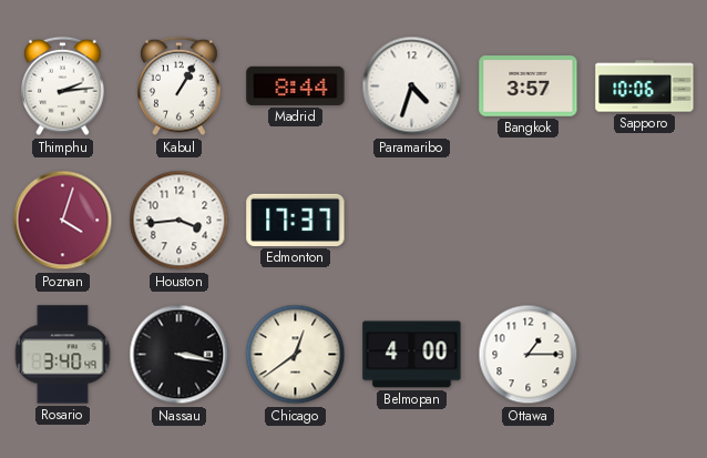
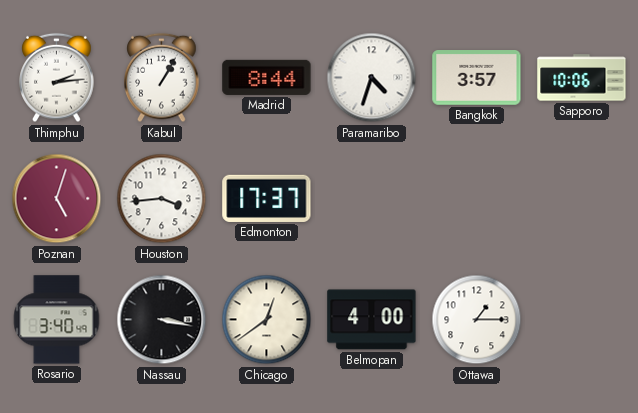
Poznan: 4:03 -> 5:03
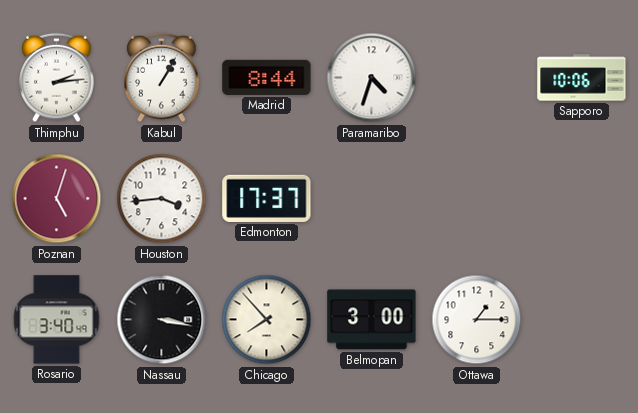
Bangkok: 3:57 -> none
Chicago: 12:39 -> 7:53
Belmopan: 4:00 -> 3:00
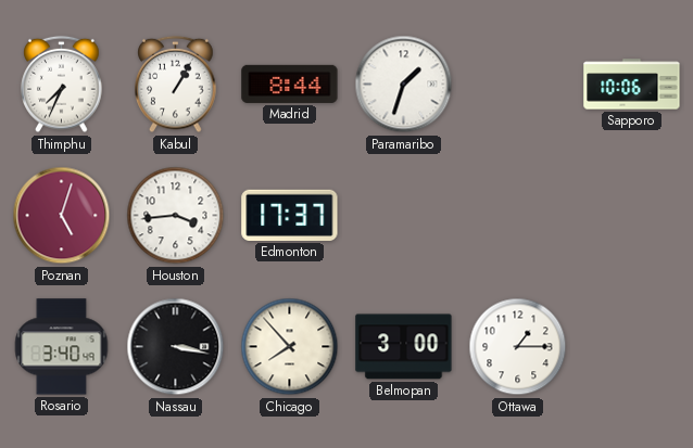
Thimphu: 2:14 -> 7:34
Paramaribo: 4:33 -> 1:33
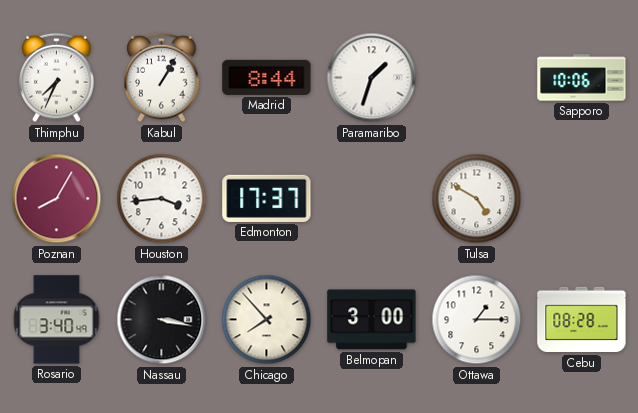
Poznan: 5:03 -> 8:05
Tulsa: none -> 4:50
Cebu: none -> 08:28
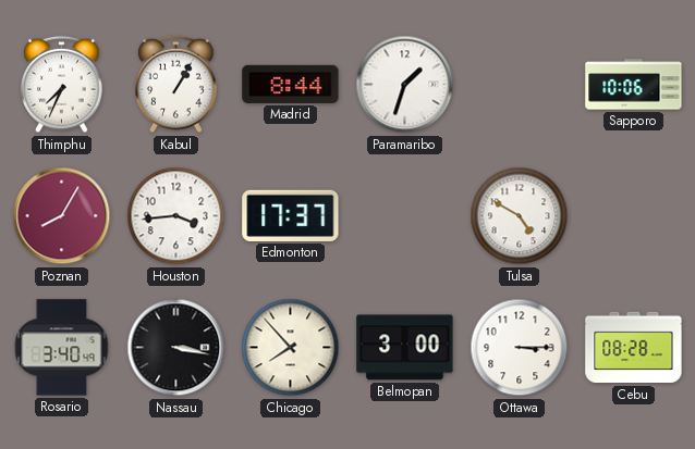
Ottawa: 1:15 -> 3:15
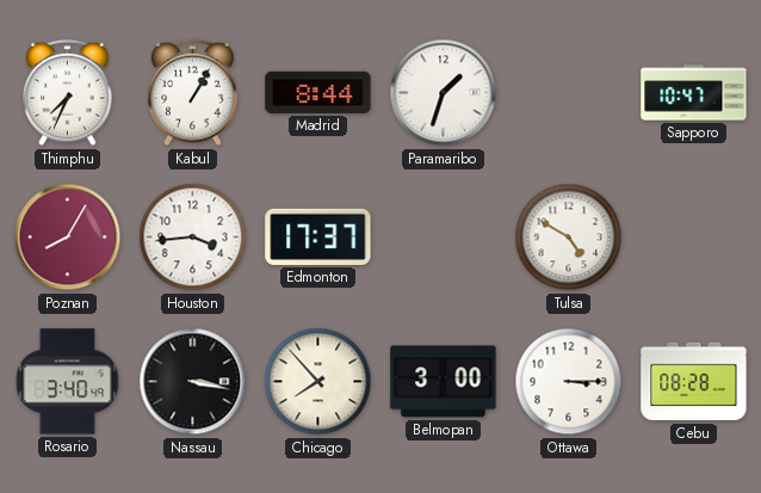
Sapporo: 10:06 -> 10:47
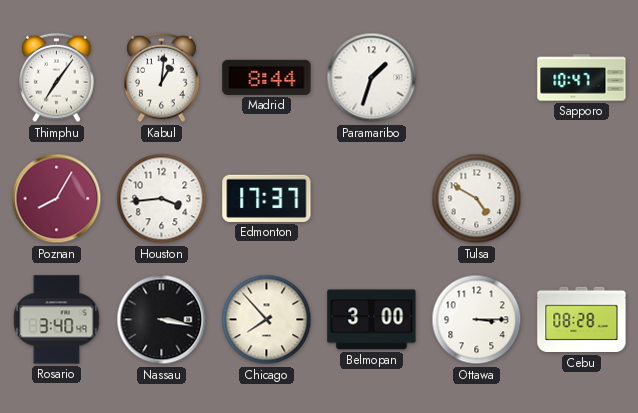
Thimphu: 7:34 -> 7:06
Kabul: 1:05 -> 1:01
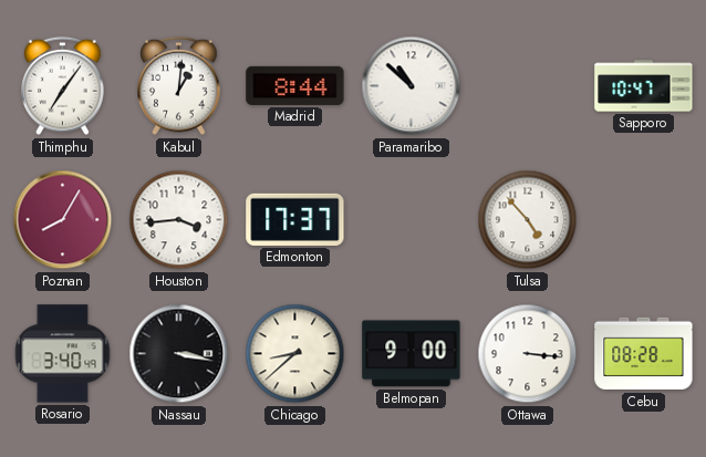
Paramaribo: 1:33 -> 10:52
Tulsa: 4:50 -> 4:53
Chicago: 7:53 -> 8:38
Belmopan: 3:00 -> 9:00
Ottawa: 3:15 -> 3:16
